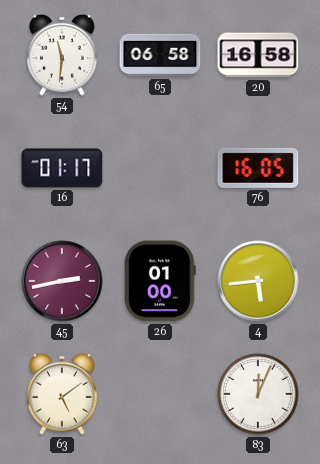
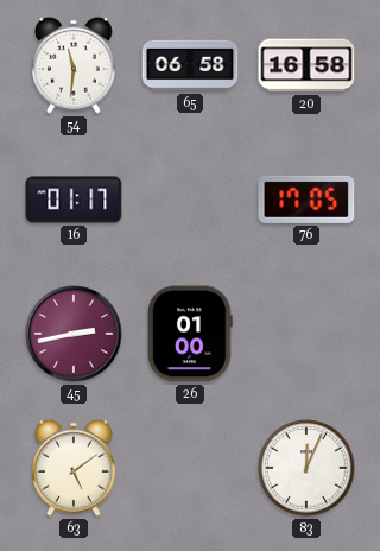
76: 16:05 -> 17:05
4: 5:44 -> none
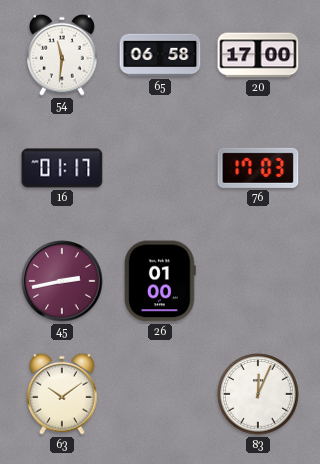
20: 16:58 -> 17:00
76: 17:05 -> 17:03
63: 5:09 -> 10:09
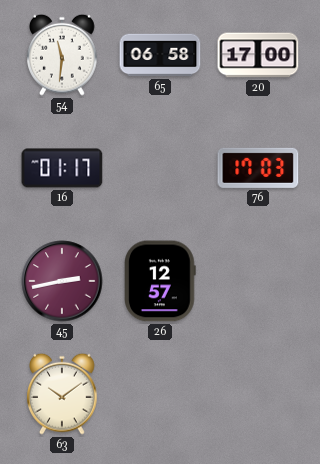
26: 01:00 -> 12:57
83: 12:04 -> none
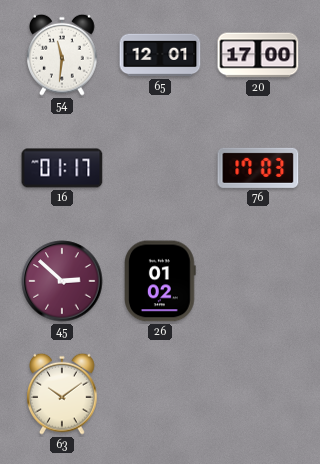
65: 06:58 -> 12:01
45: 2:43 -> 2:52
26: 12:57 -> 01:02
